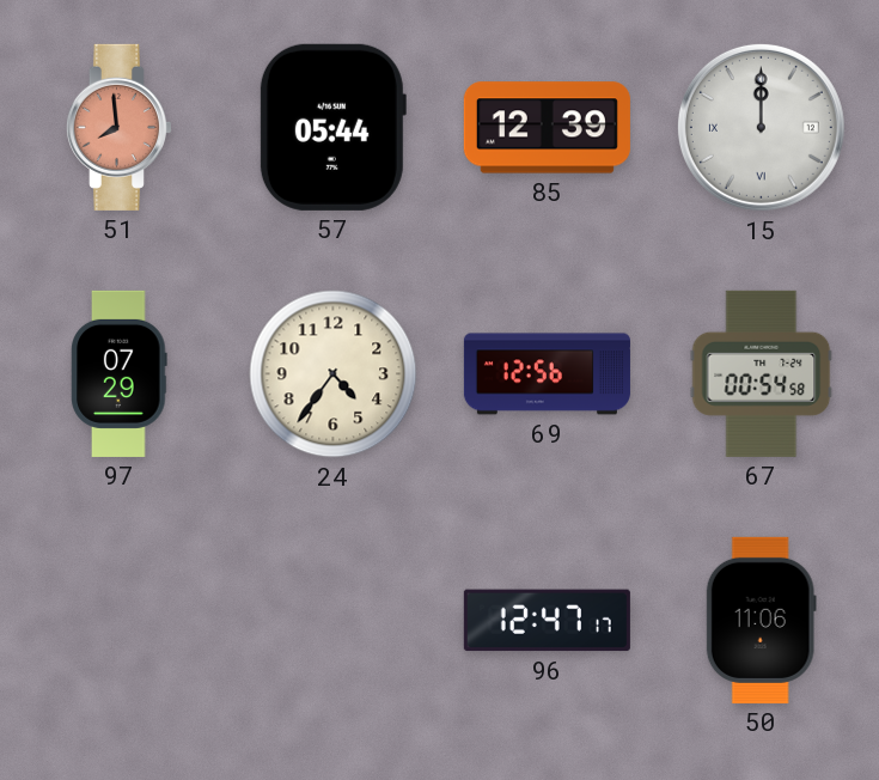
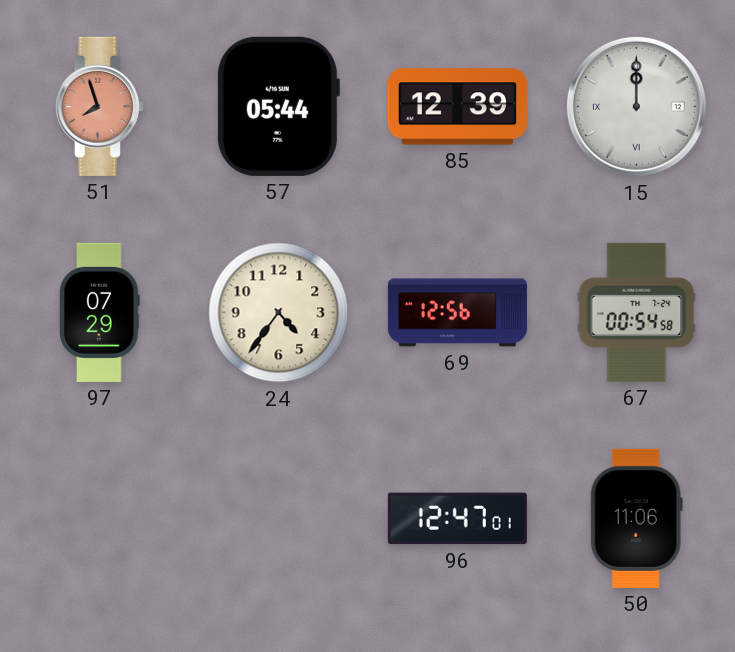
51: 7:59 -> 7:57
96: 12:47:17 -> 12:47:01
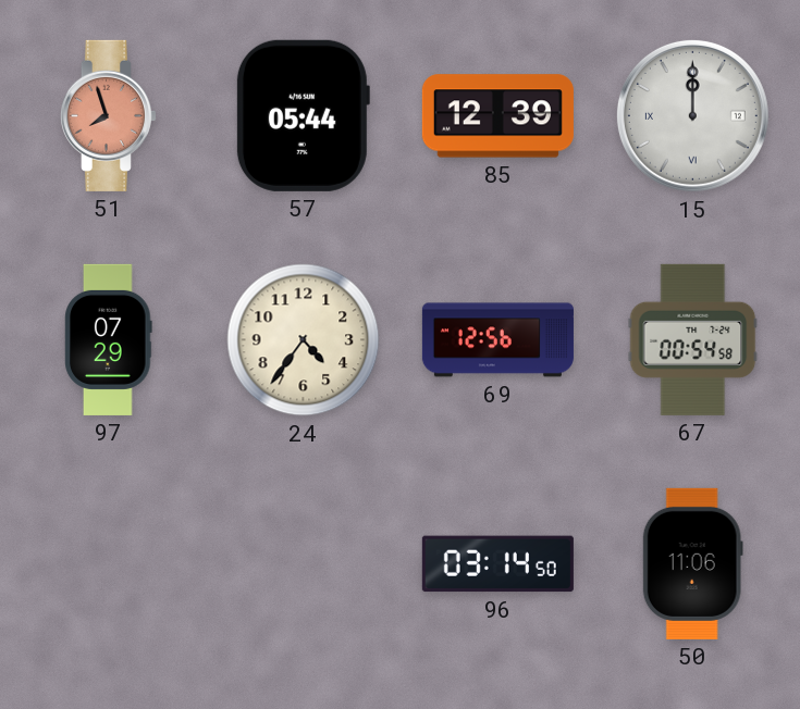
96: 12:47 -> 03:14
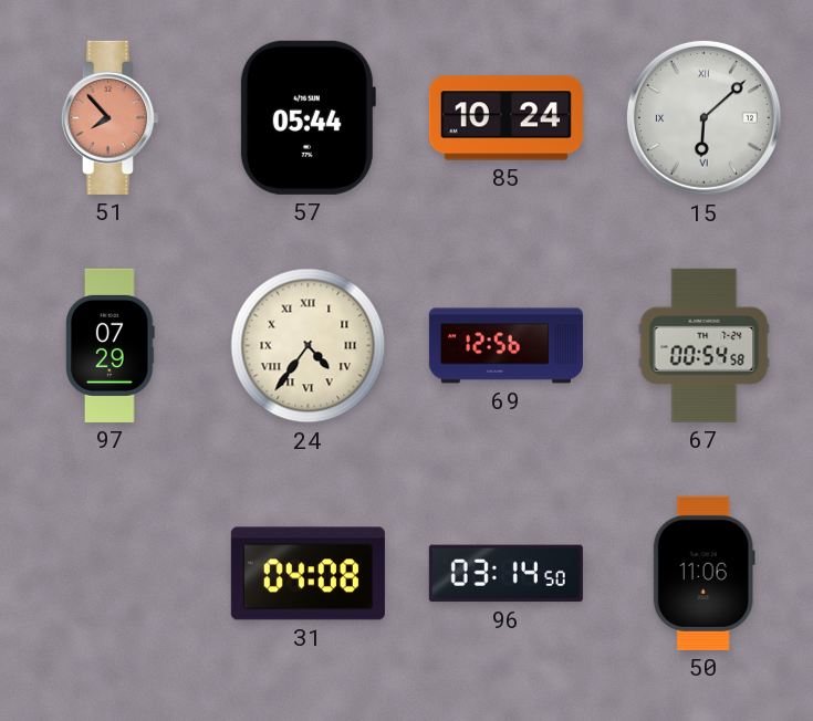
51: 7:57 -> 7:53
85: 12:39 -> 10:24
15: 12:00 -> 6:08
24 numerals: Arabic -> Roman
31: none -> 04:08
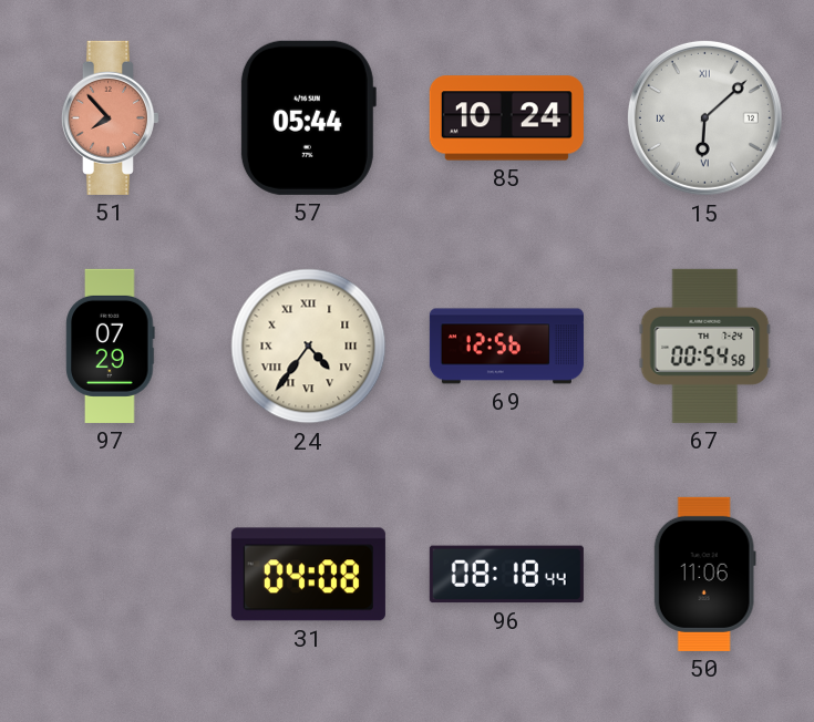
96: 03:14 -> 08:18
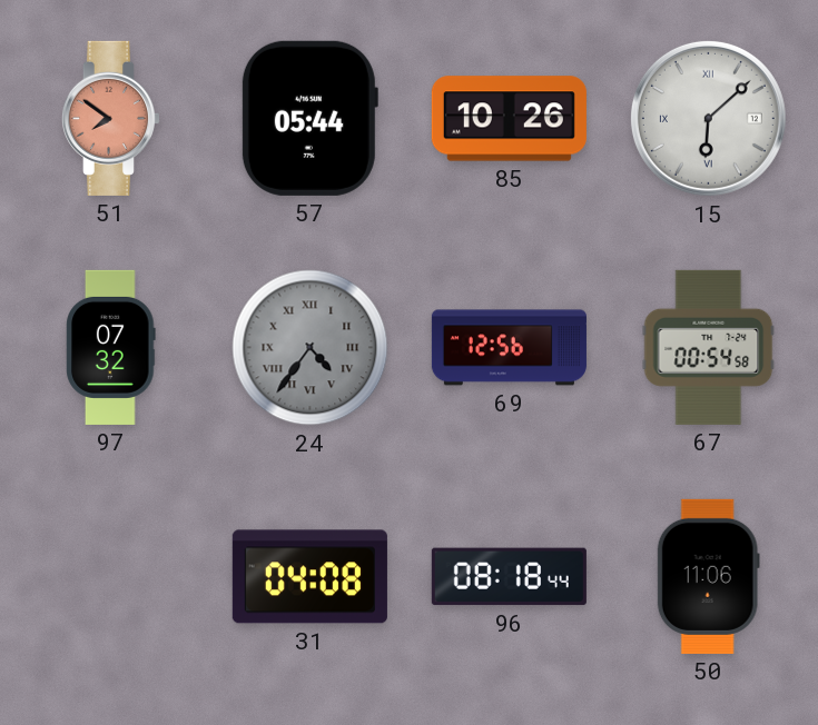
51: 7:53 -> 7:51
85: 10:24 -> 10:26
97: 07:29 -> 07:32
24 dial: cream -> grey
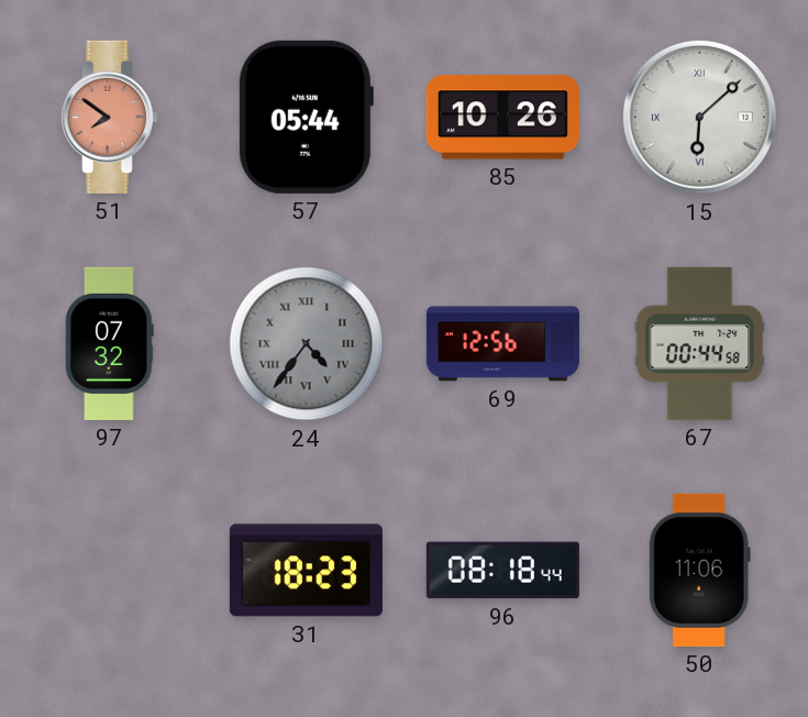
67: 00:54 -> 00:44
31: 04:08 -> 18:23
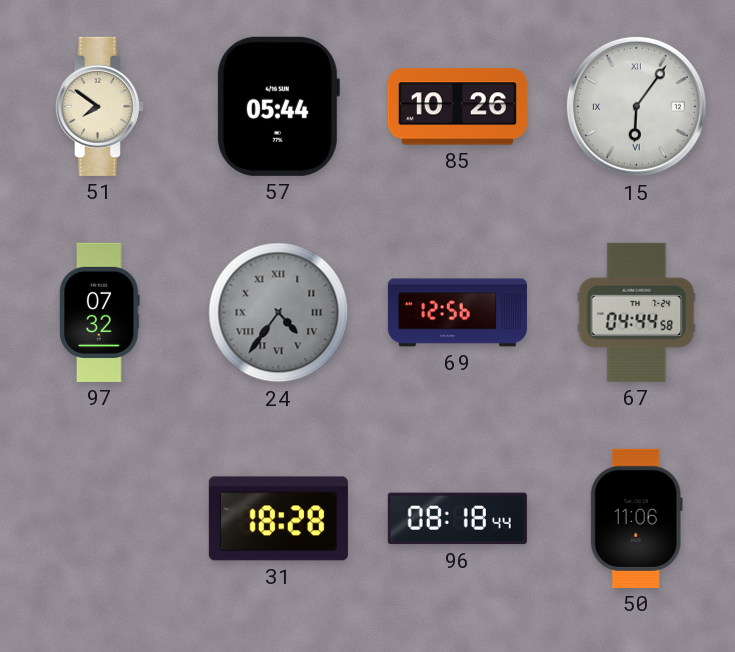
51 dial: salmon -> cream
15: 6:08 -> 6:06
67: 00:44 -> 04:44
31: 18:23 -> 18:28
